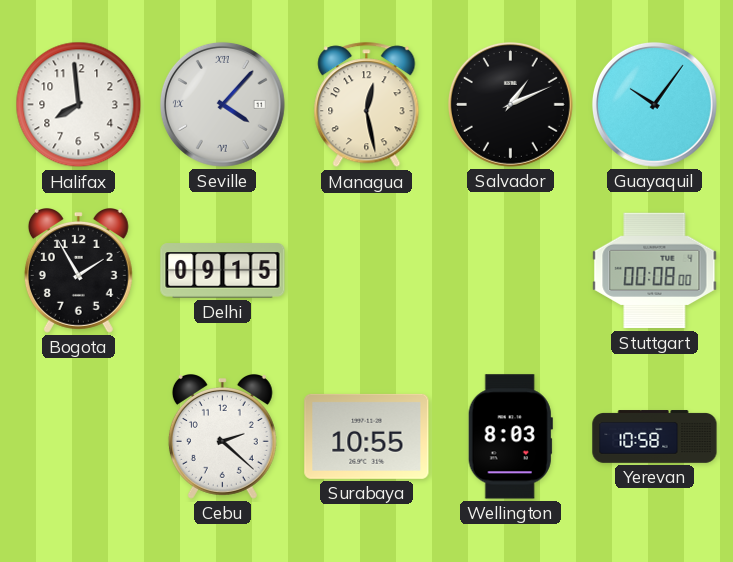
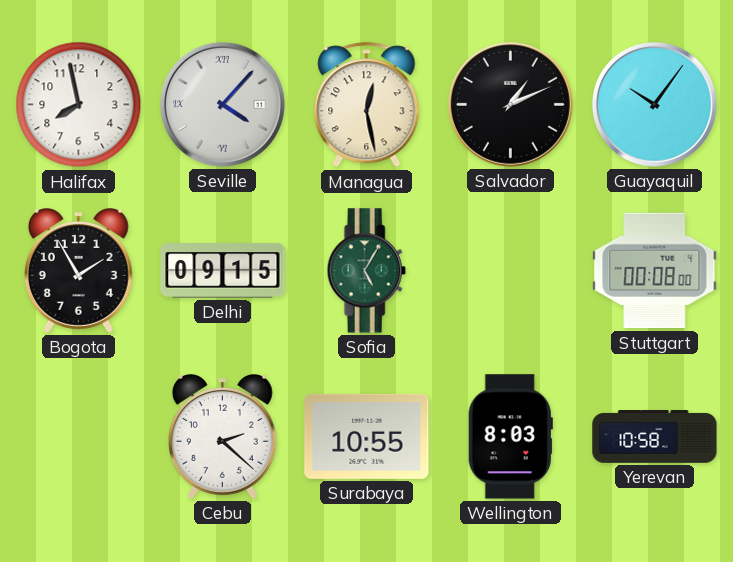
Halifax: 7:59 -> 7:58
Sofia: none -> 5:05
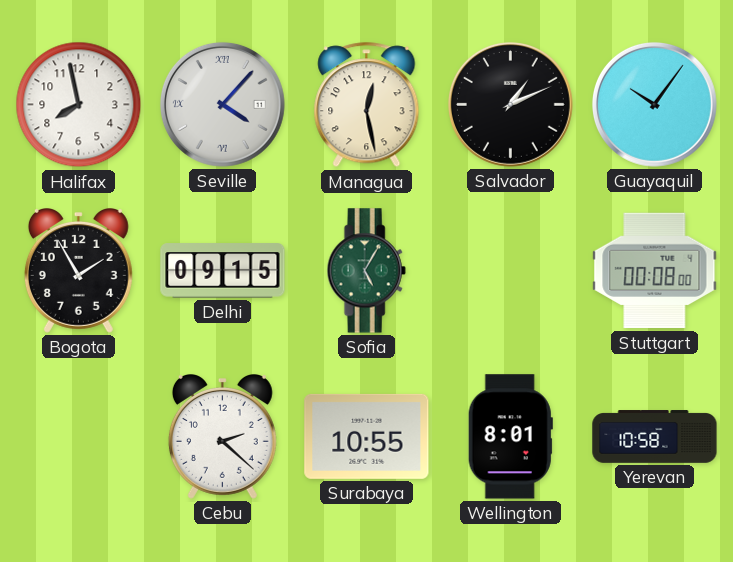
Wellington: 8:03 -> 8:01
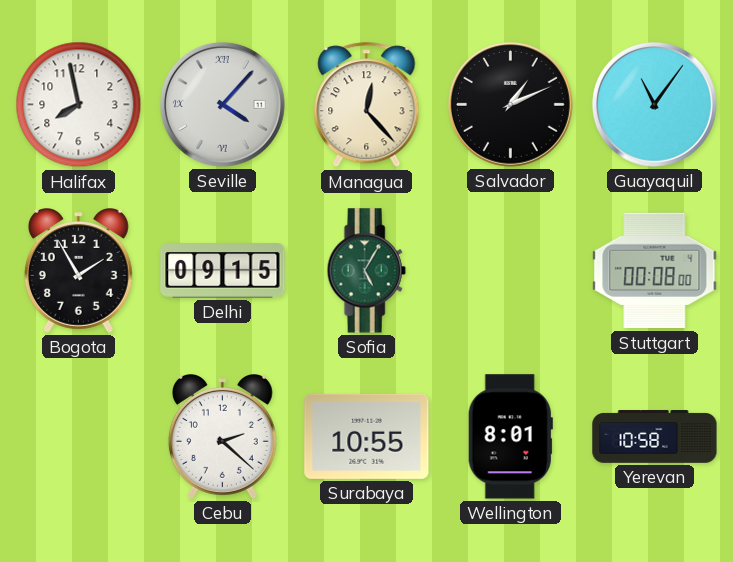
Managua: 12:28 -> 12:23
Guayaquil: 10:06 -> 11:06
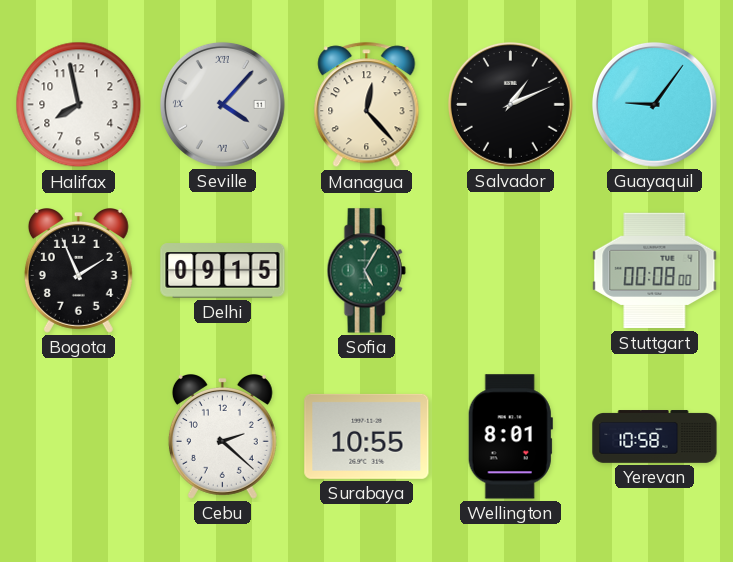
Guayaquil: 11:06 -> 9:06
Bogota: 1:55 -> 1:56
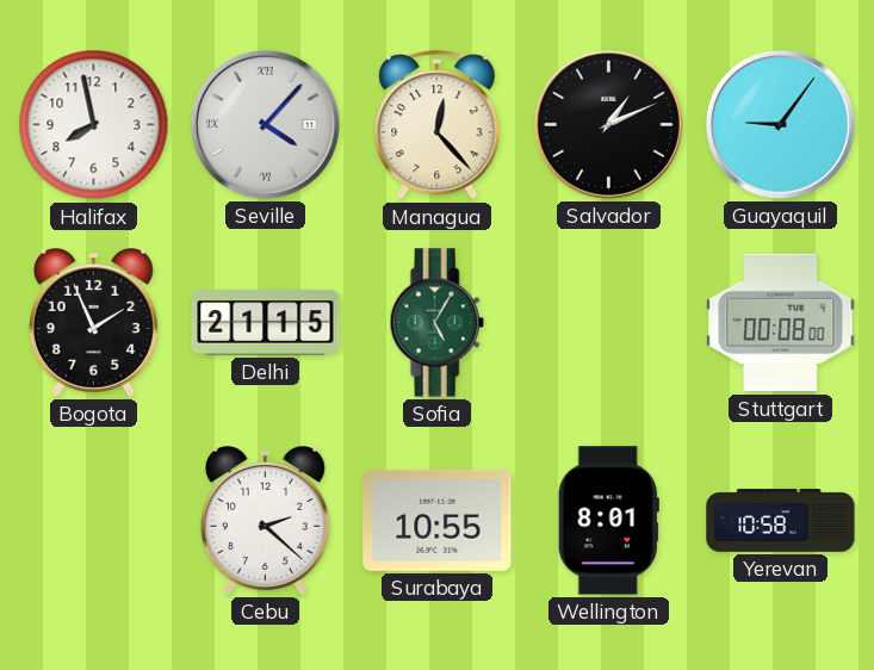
Delhi: 09:15 -> 21:15
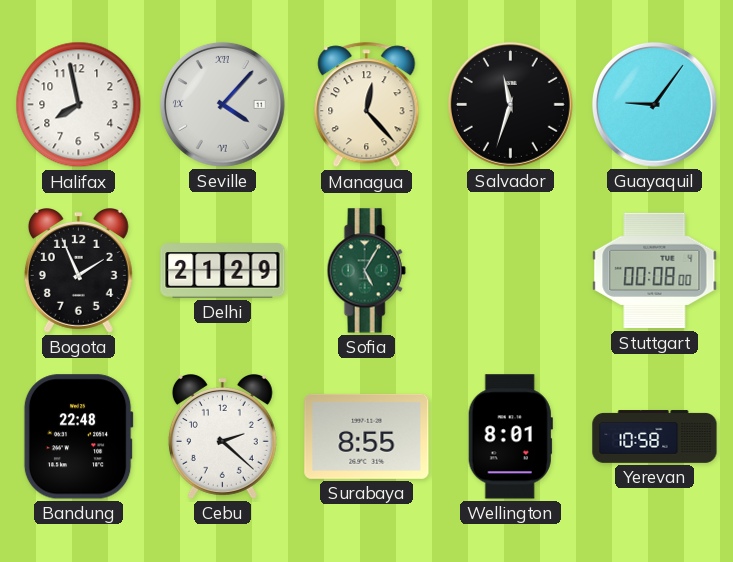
Salvador: 1:11 -> 11:33
Delhi: 21:15 -> 21:29
Bandung: none -> 22:48
Surabaya: 10:55 -> 8:55
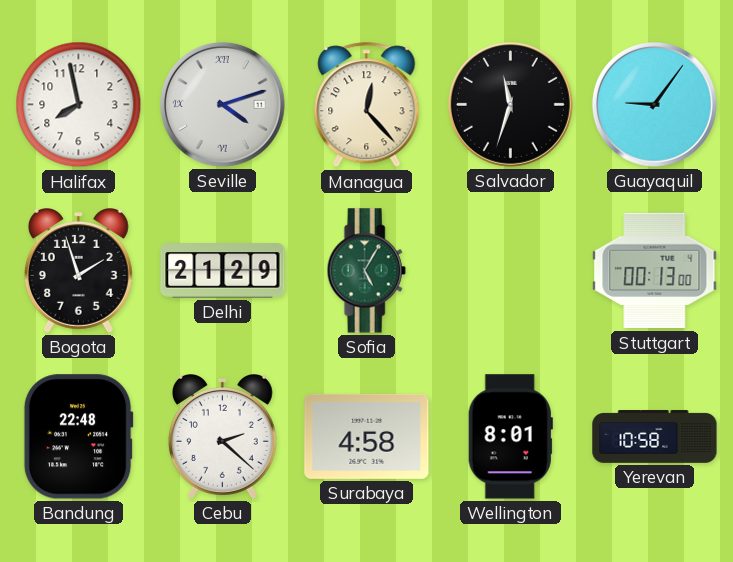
Seville: 4:07 -> 4:12
Bogota: 1:56 -> 1:57
Stuttgart: 00:08 -> 00:13
Surabaya: 8:55 -> 4:58
